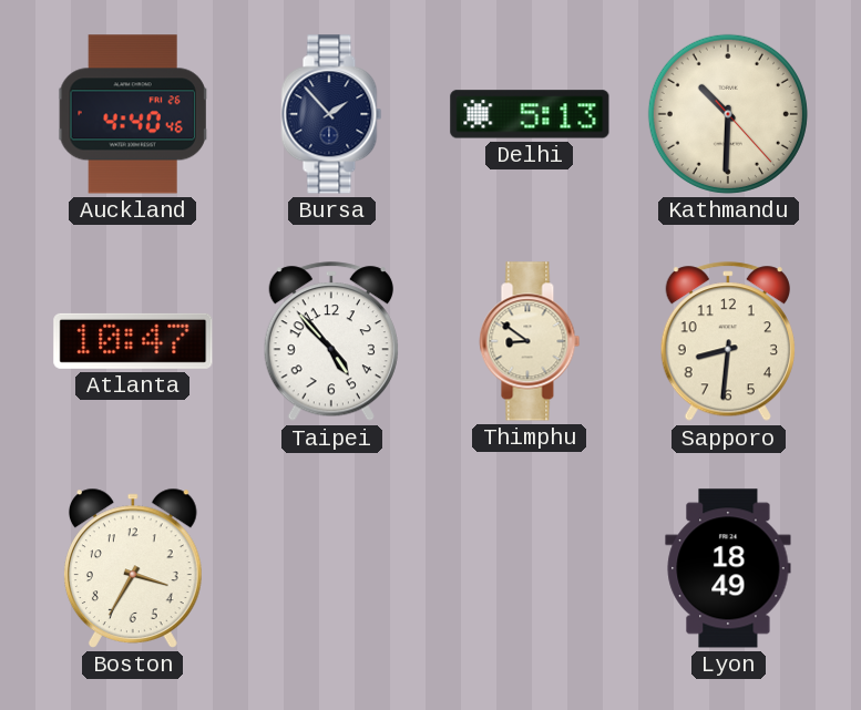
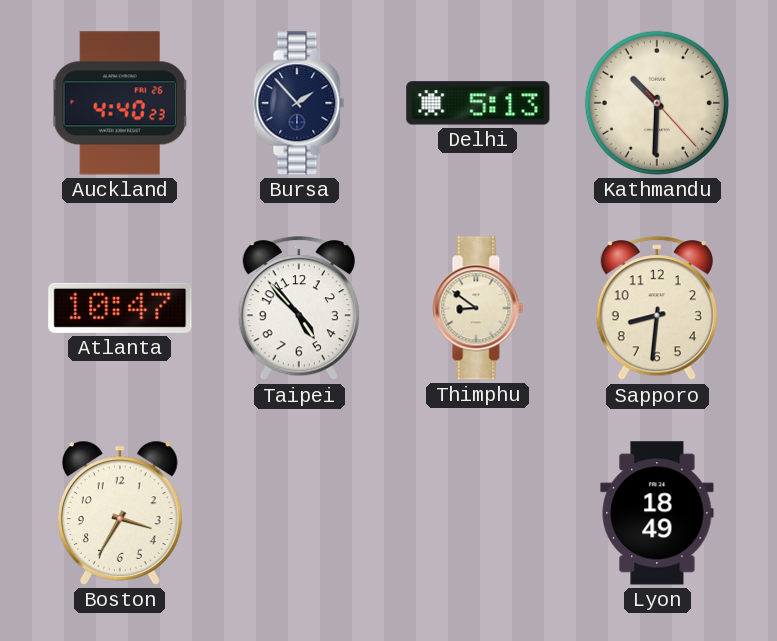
Auckland: 4:40:46 -> 4:40:23
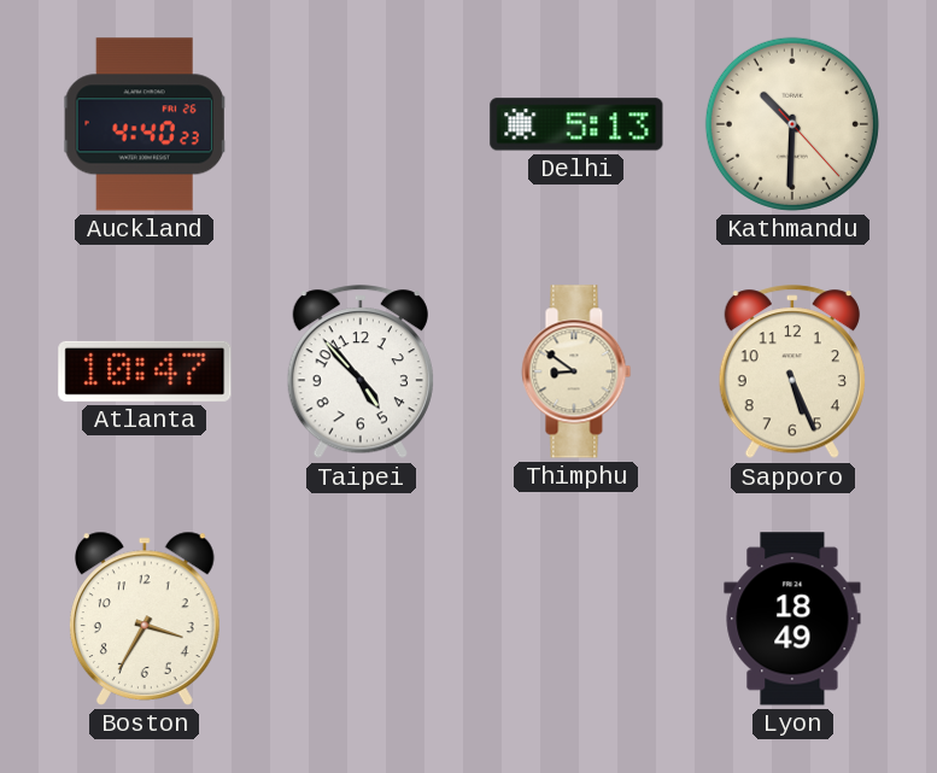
Bursa: 1:53 -> none
Sapporo: 8:31 -> 5:26
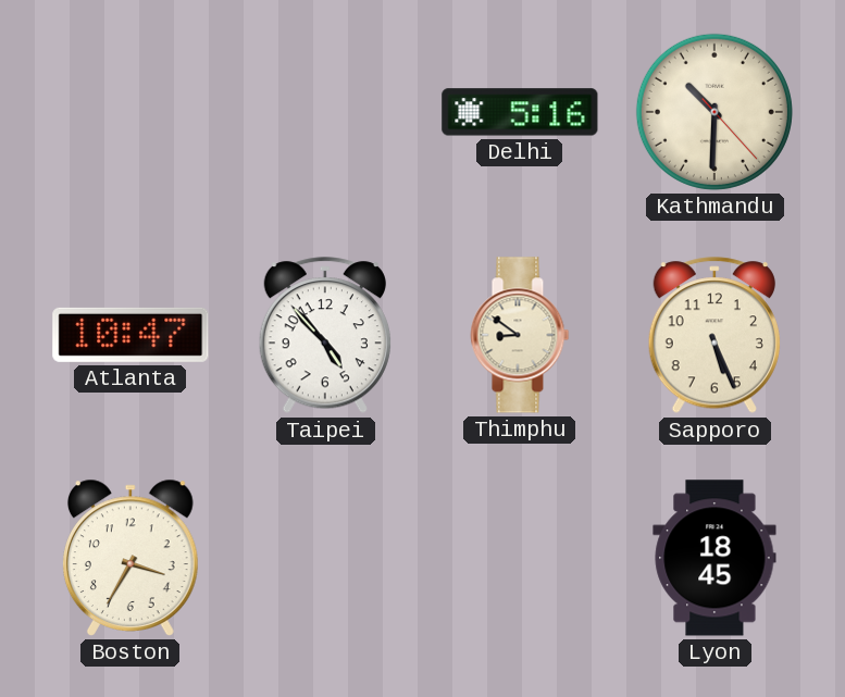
Auckland: 4:40 -> none
Delhi: 5:13 -> 5:16
Lyon: 18:49 -> 18:45
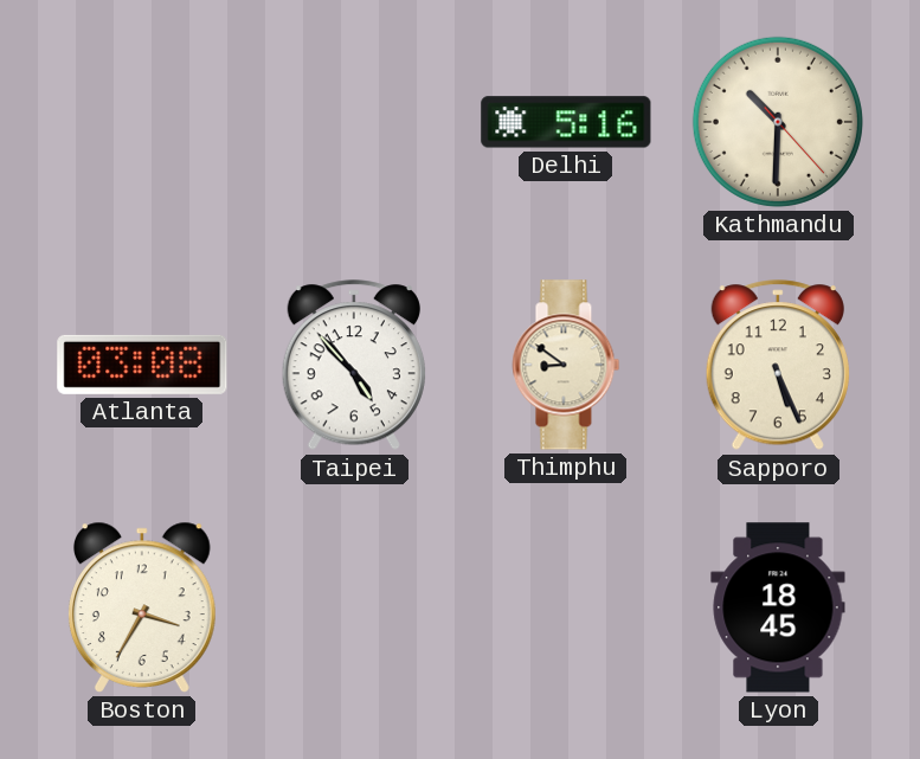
Atlanta: 10:47 -> 03:08
